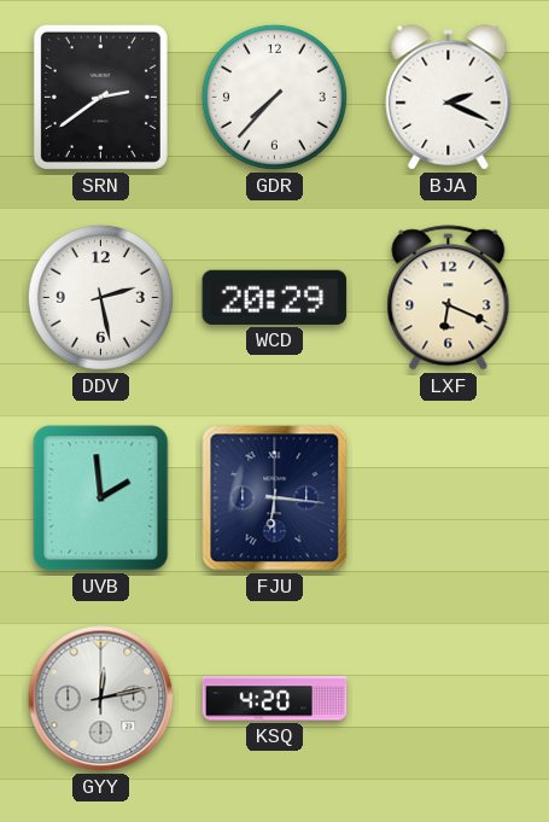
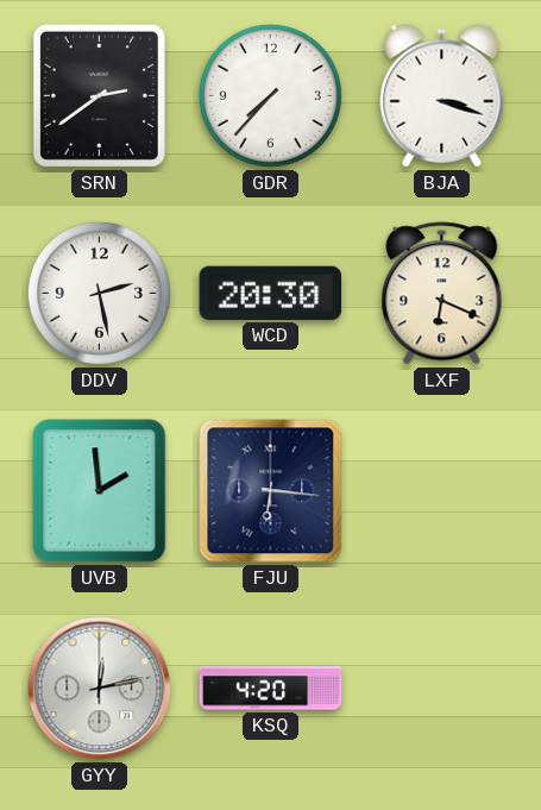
BJA: 2:19 -> 3:18
WCD: 20:29 -> 20:30
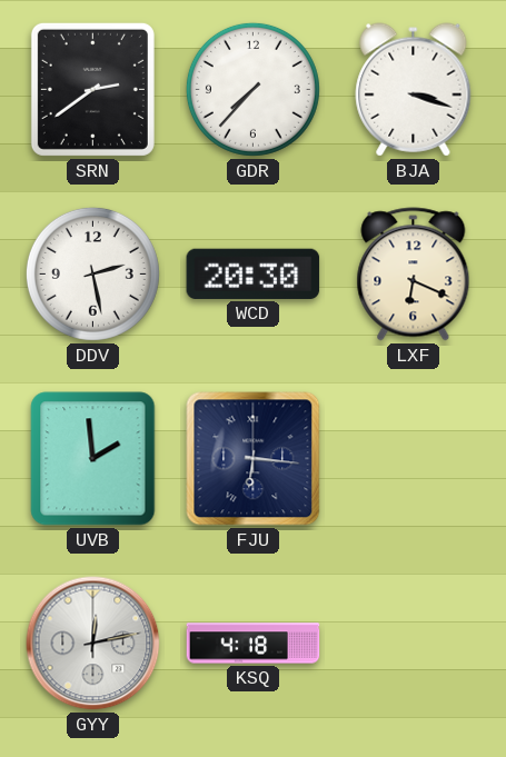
KSQ: 4:20 -> 4:18
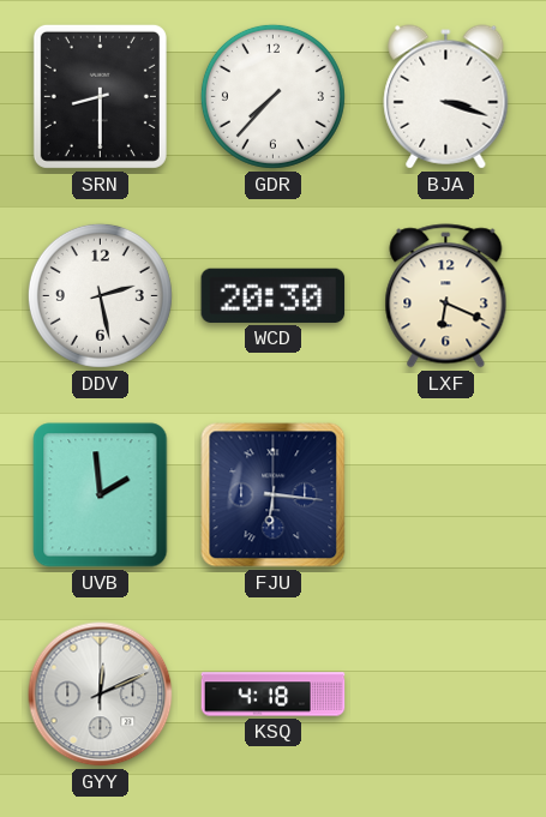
SRN: 2:39 -> 8:30
GYY: 12:13 -> 12:11
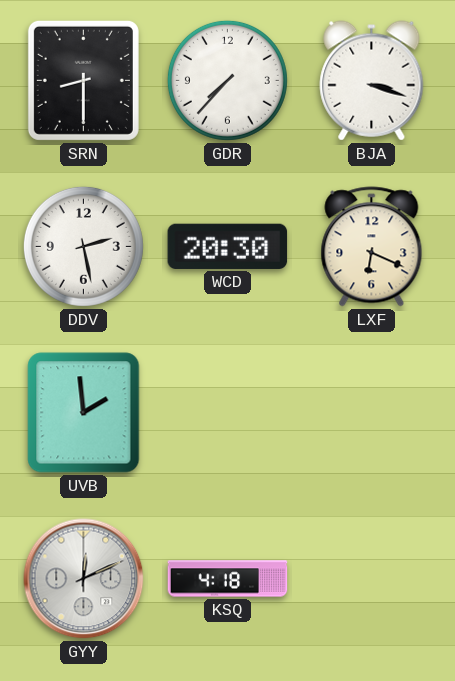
FJU: 6:16 -> none
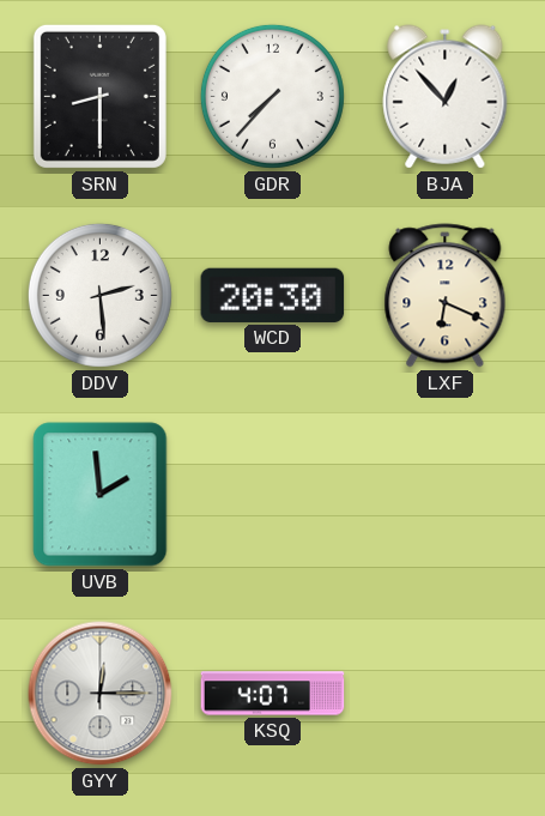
BJA: 3:18 -> 12:53
DDV: 2:28 -> 2:29
GYY: 12:11 -> 12:15
KSQ: 4:18 -> 4:07
